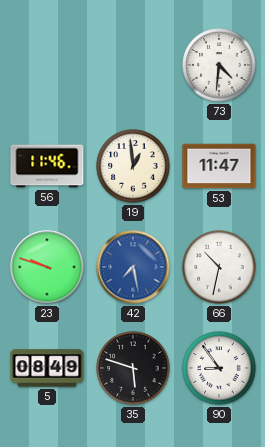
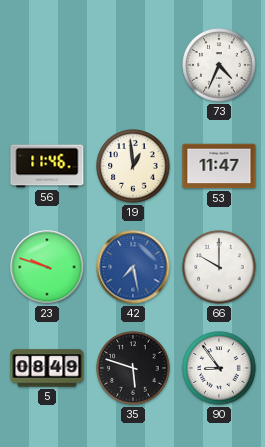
73: 4:31 -> 4:34
66: 10:32 -> 10:00
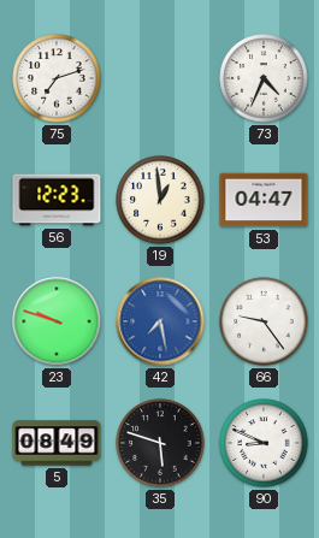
75: none -> 7:12
56: 11:46 -> 12:23
53: 11:47 -> 04:47
66: 10:00 -> 9:24
90: 8:54 -> 8:49
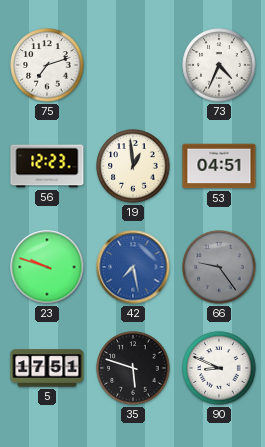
53: 04:47 -> 04:51
66 dial: white -> grey
5: 08:49 -> 17:51
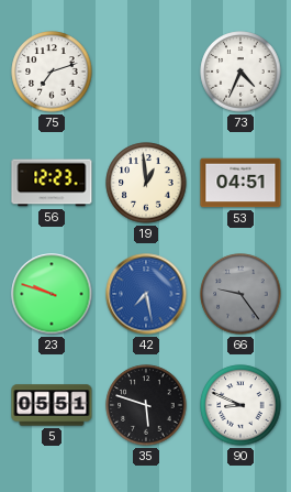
5: 17:51 -> 05:51
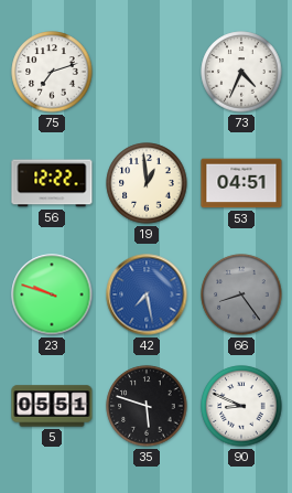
56: 12:23 -> 12:22
66: 9:24 -> 8:24
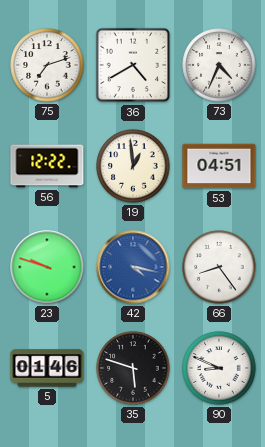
36: none -> 4:40
42: 7:28 -> 4:17
66 dial: grey -> white
5: 05:51 -> 01:46
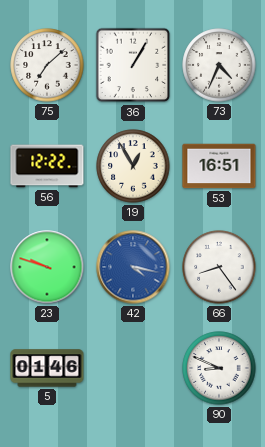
75: 7:12 -> 7:08
36: 4:40 -> 1:05
19: 12:59 -> 12:55
53: 04:51 -> 16:51
35: 5:48 -> none
